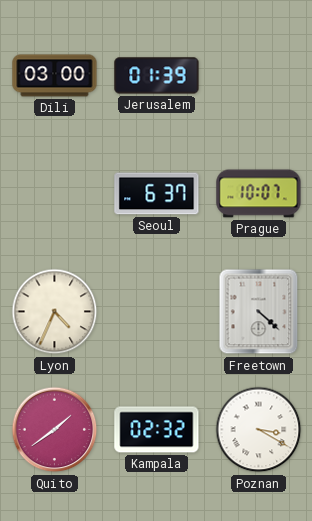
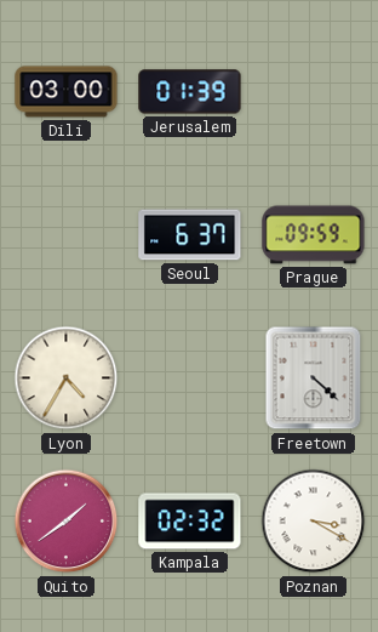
Prague: 10:07 -> 09:59
Lyon: 4:34 -> 4:35
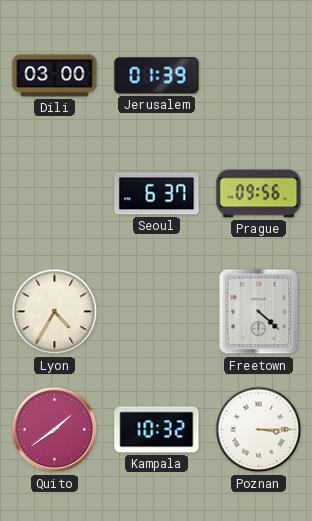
Prague: 09:59 -> 09:56
Kampala: 02:32 -> 10:32
Poznan: 3:20 -> 3:15
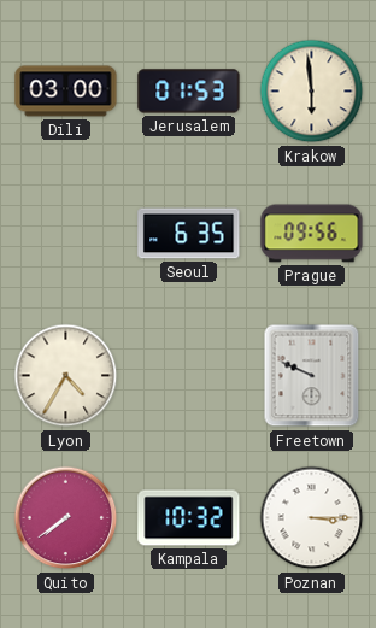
Jerusalem: 01:39 -> 01:53
Krakow: none -> 5:59
Seoul: 6:37 -> 6:35
Freetown: 4:22 -> 9:49
Quito: 1:39 -> 7:39
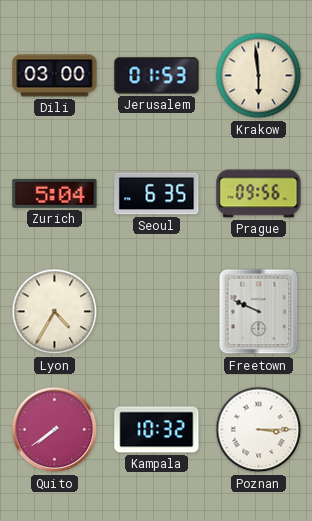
Zurich: none -> 5:04
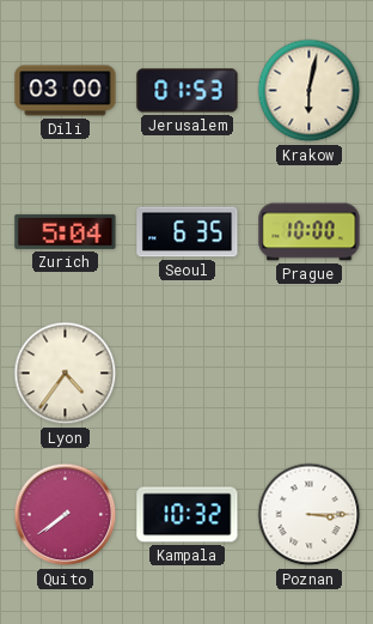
Krakow: 5:59 -> 6:02
Prague: 09:56 -> 10:00
Lyon: 4:35 -> 4:36
Freetown: 9:49 -> none
